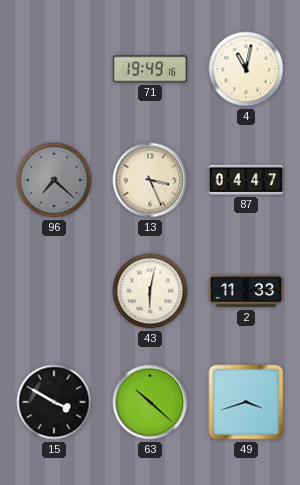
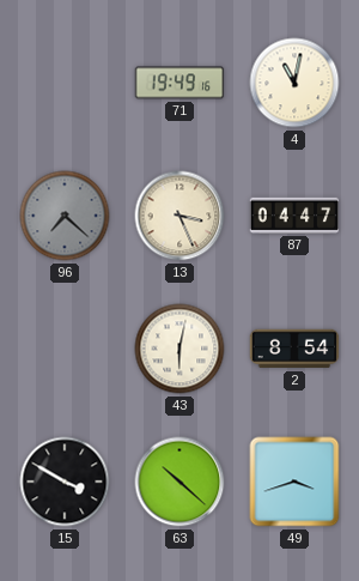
2: 11:33 -> 8:54
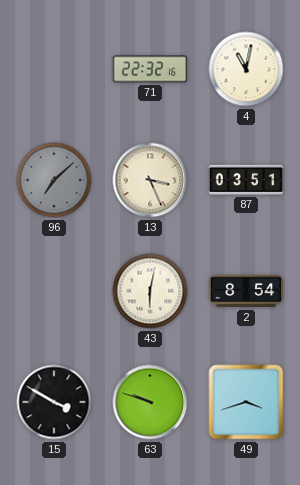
71: 19:49 -> 22:32
96: 7:22 -> 7:08
87: 04:47 -> 03:51
63: 10:22 -> 9:48
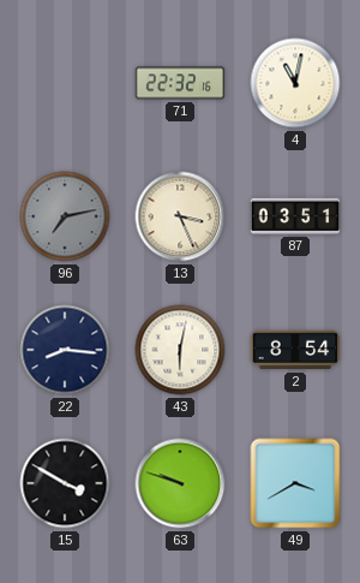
96: 7:08 -> 7:13
22: none -> 8:16
49: 3:42 -> 3:40
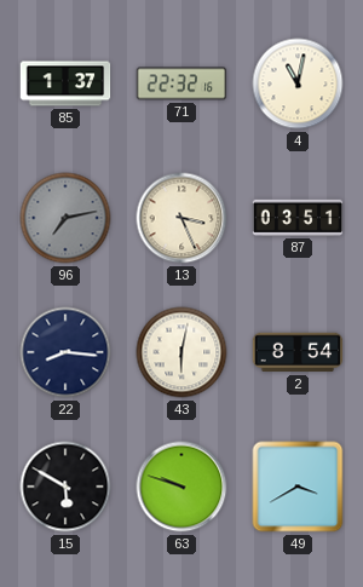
85: none -> 1:37
15: 3:50 -> 5:50
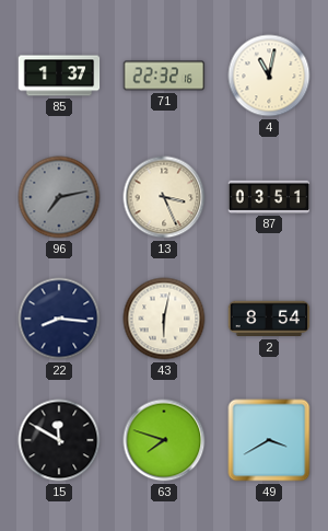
15: 5:50 -> 11:50
63: 9:48 -> 7:48
